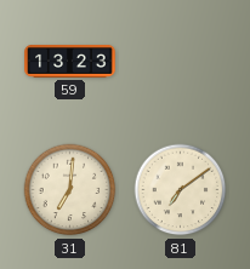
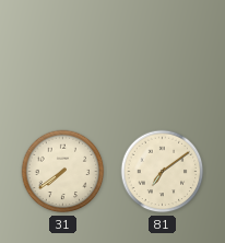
59: 13:23 -> none
31: 7:01 -> 7:39
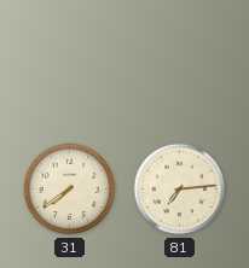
81: 7:09 -> 7:14
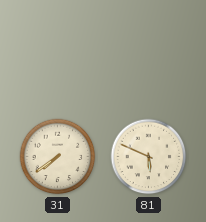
81: 7:14 -> 5:49
